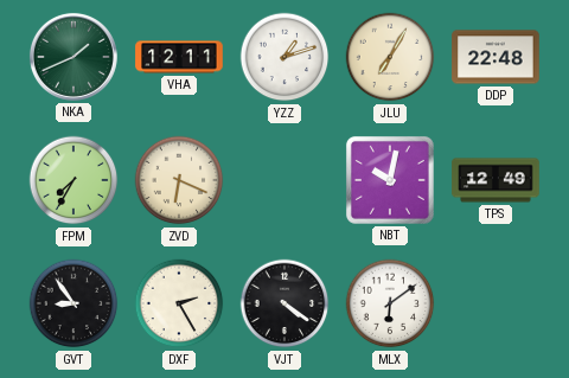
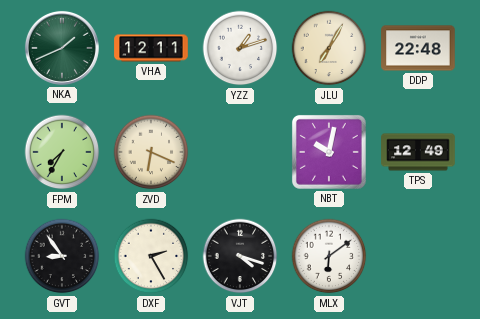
VJT: 4:21 -> 4:18
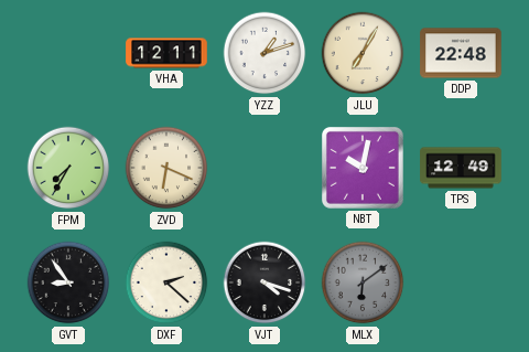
NKA: 1:41 -> none
DXF: 2:25 -> 2:22
MLX dial: white -> grey
